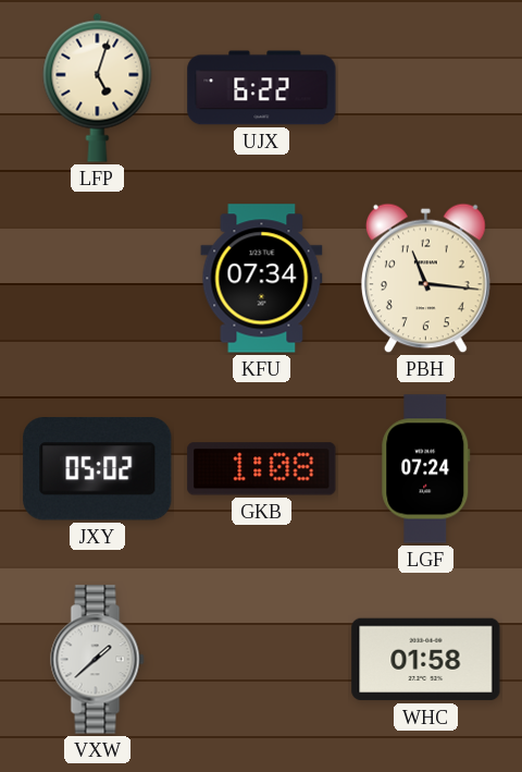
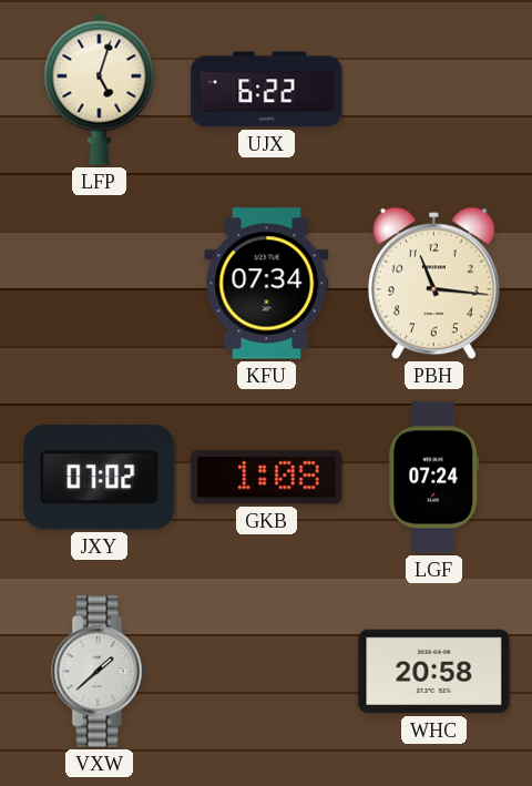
JXY: 05:02 -> 07:02
WHC: 01:58 -> 20:58
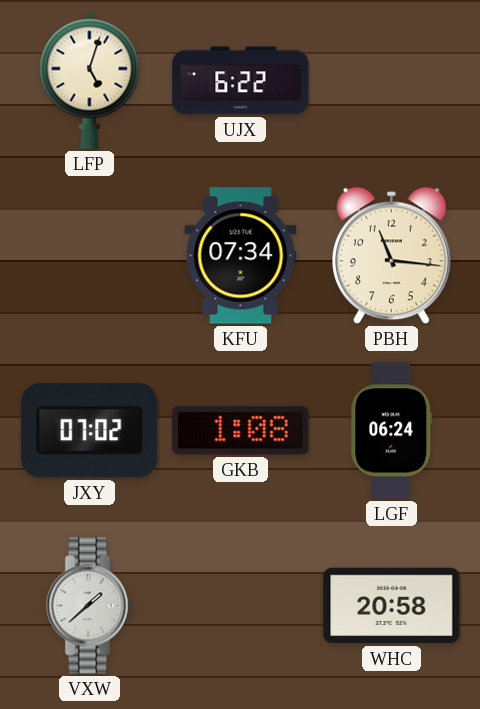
LGF: 07:24 -> 06:24
